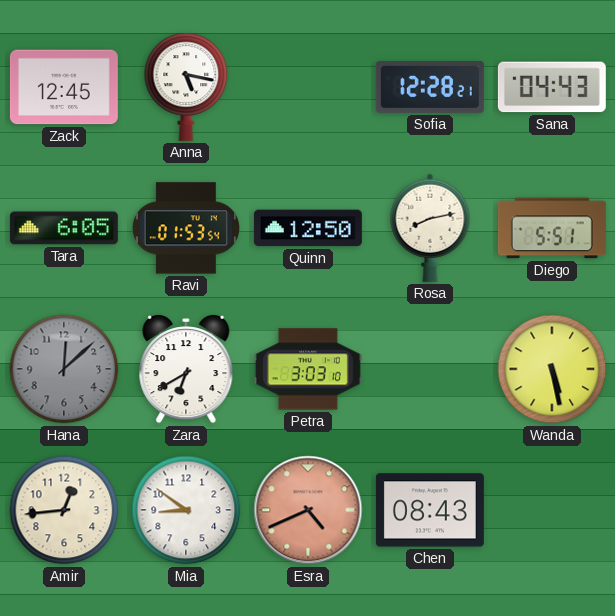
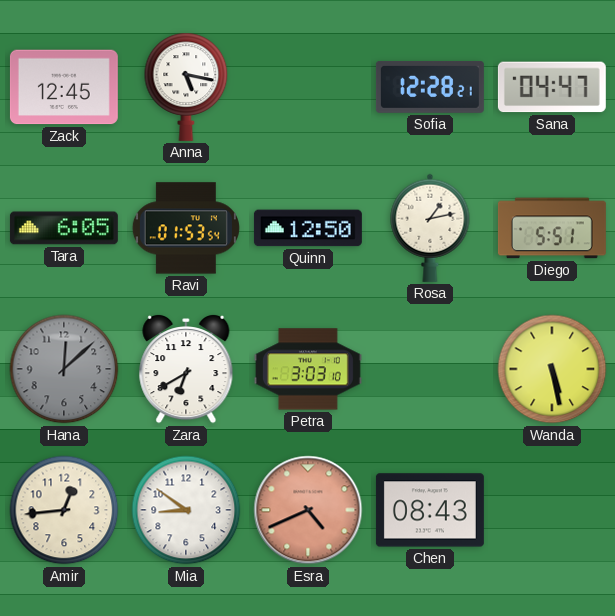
Sana: 04:43 -> 04:47
Rosa: 8:13 -> 1:13
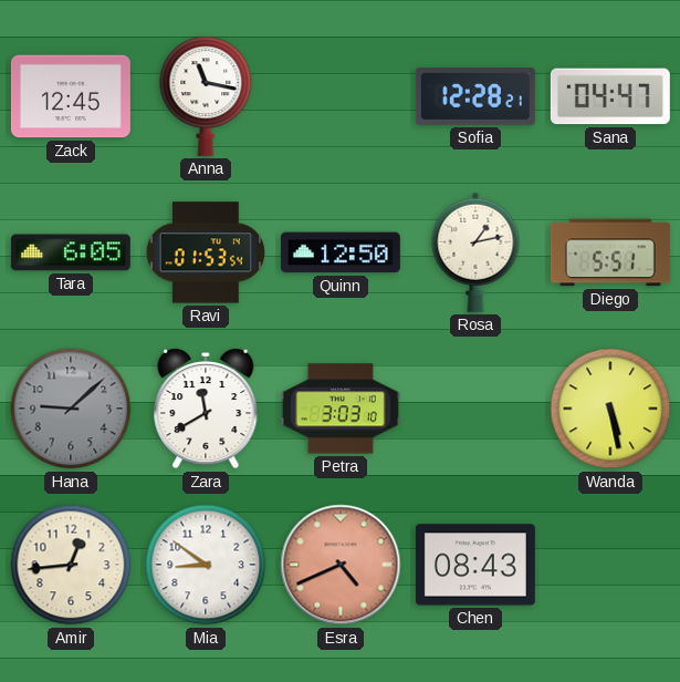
Anna: 5:17 -> 11:17
Hana: 12:08 -> 9:08
Zara: 6:40 -> 11:40
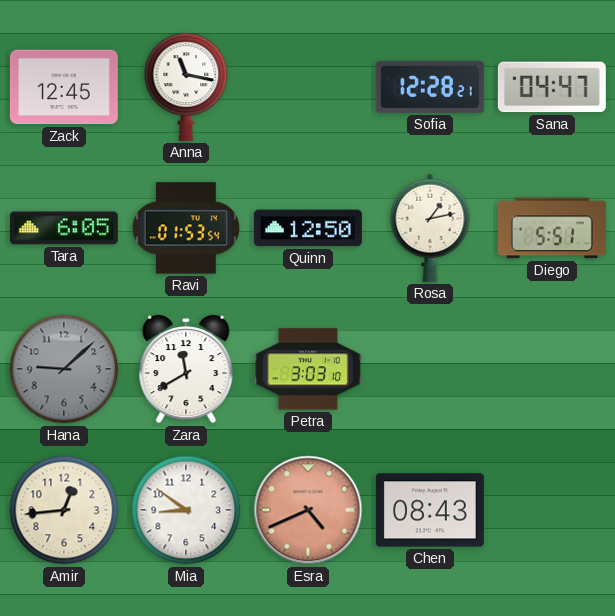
Wanda: 5:28 -> none
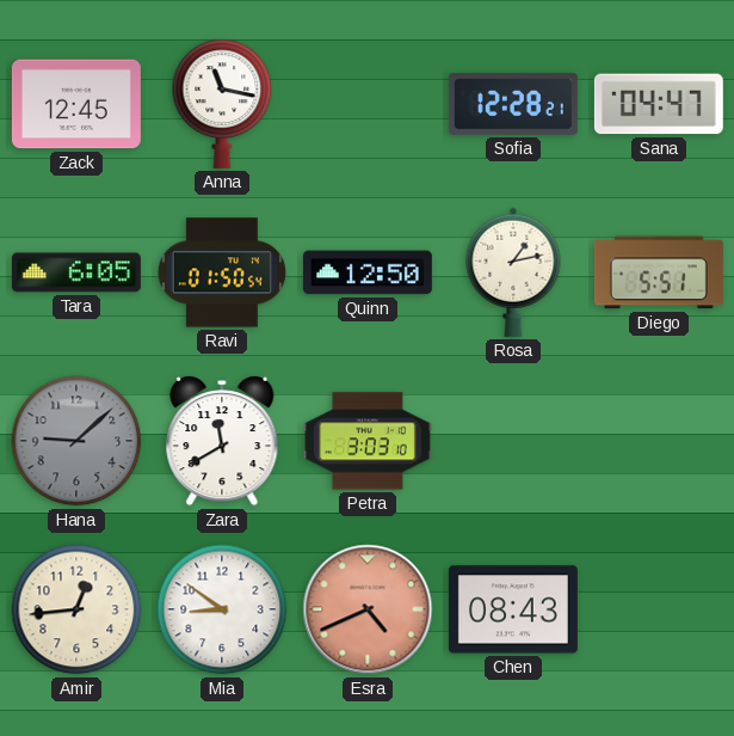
Ravi: 01:53 -> 01:50
